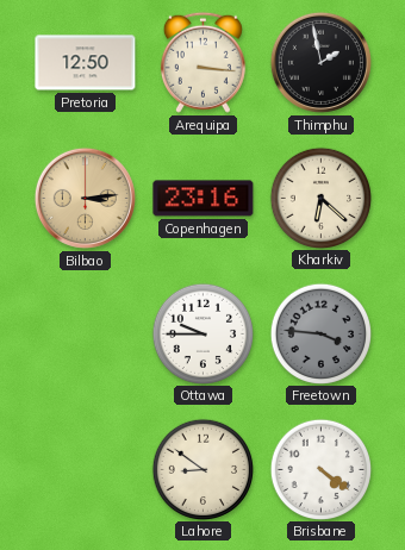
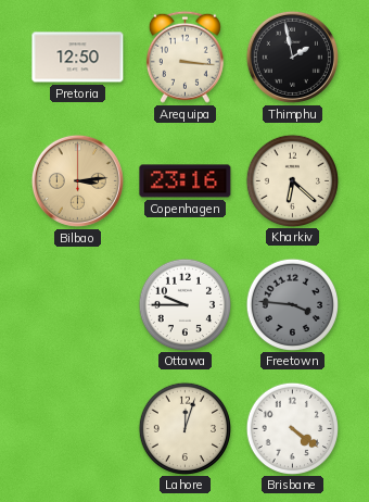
Lahore: 8:51 -> 12:03
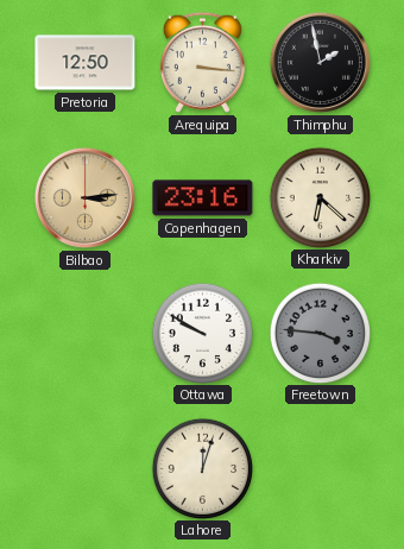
Ottawa: 9:45 -> 9:50
Brisbane: 4:21 -> none
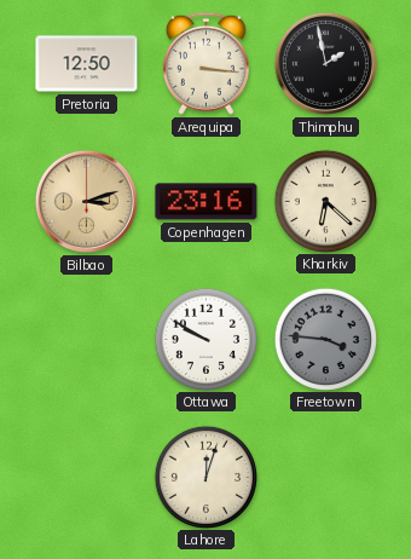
Bilbao: 3:14 -> 3:12
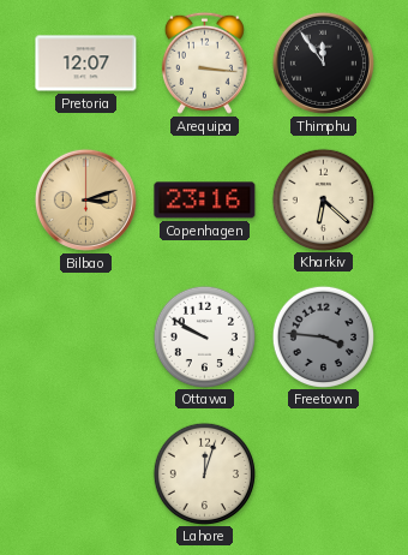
Pretoria: 12:50 -> 12:07
Thimphu: 1:58 -> 11:54
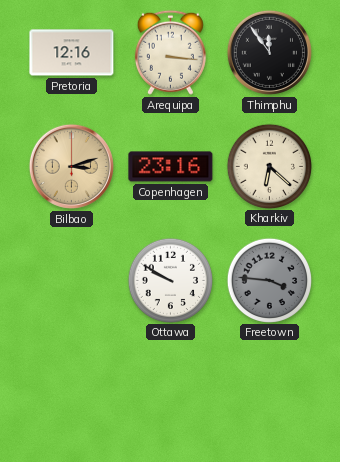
Pretoria: 12:07 -> 12:16
Lahore: 12:03 -> none
